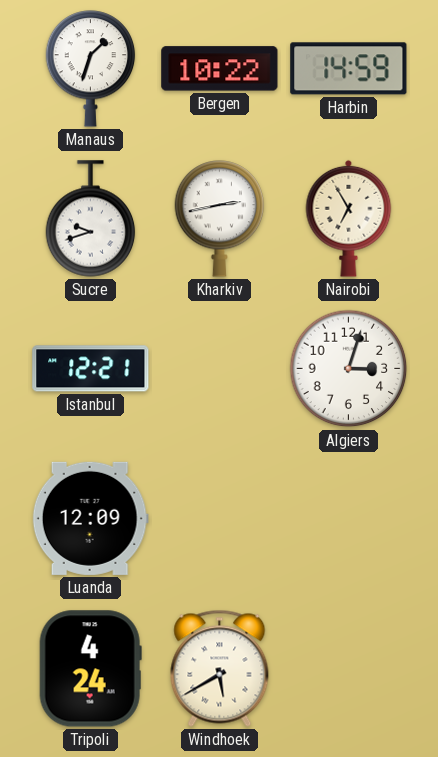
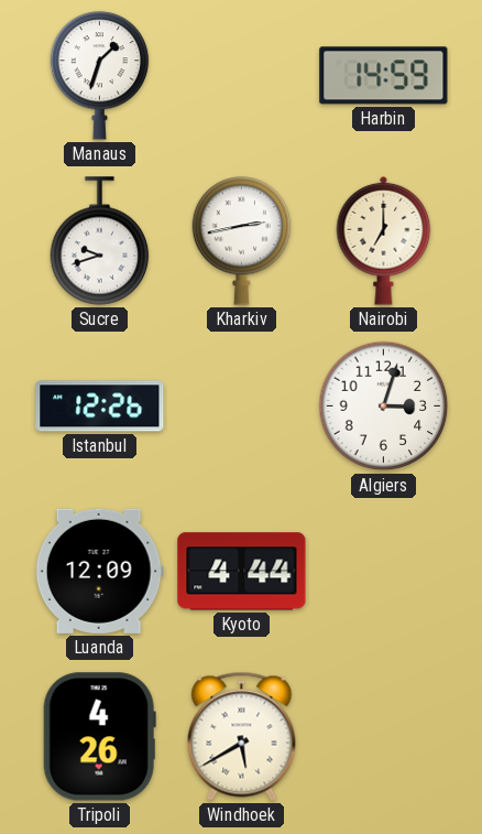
Bergen: 10:22 -> none
Nairobi: 6:55 -> 7:00
Istanbul: 12:21 -> 12:26
Kyoto: none -> 4:44
Tripoli: 4:24 -> 4:26
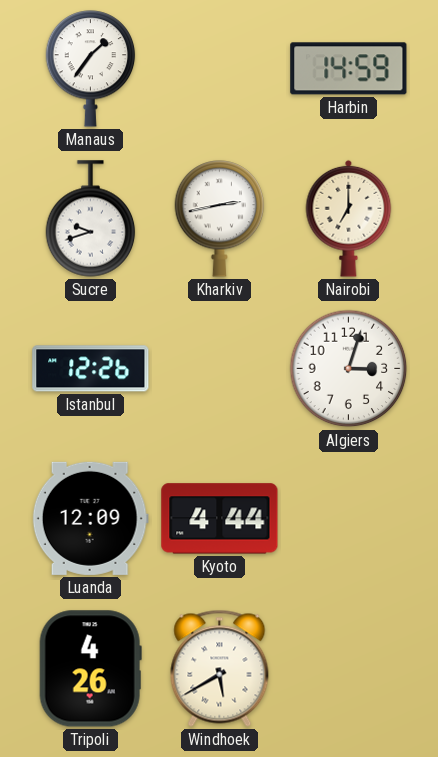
Manaus: 1:33 -> 1:36
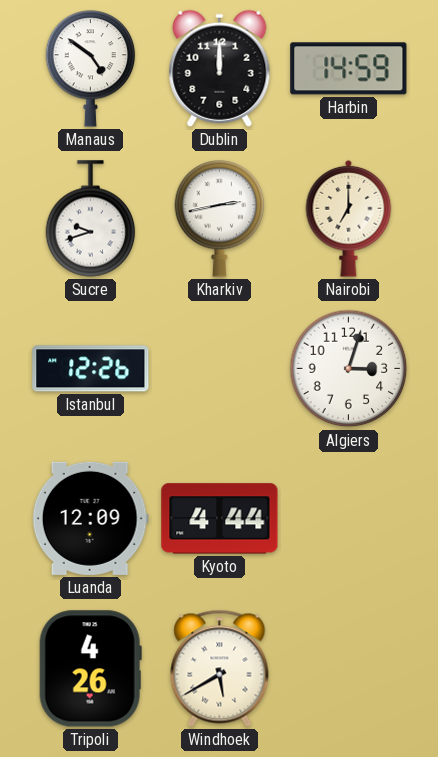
Manaus: 1:36 -> 4:51
Dublin: none -> 12:00
